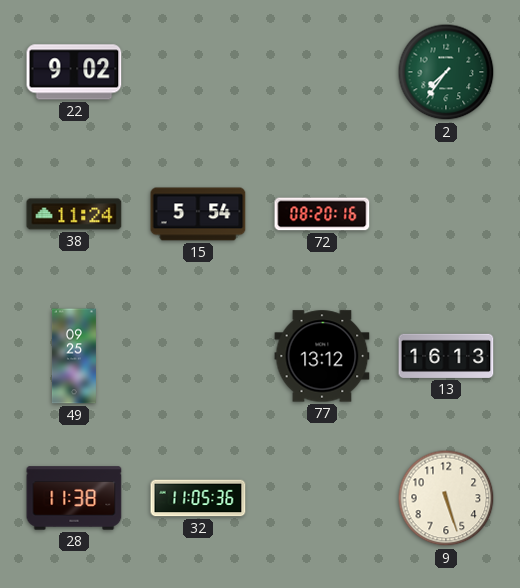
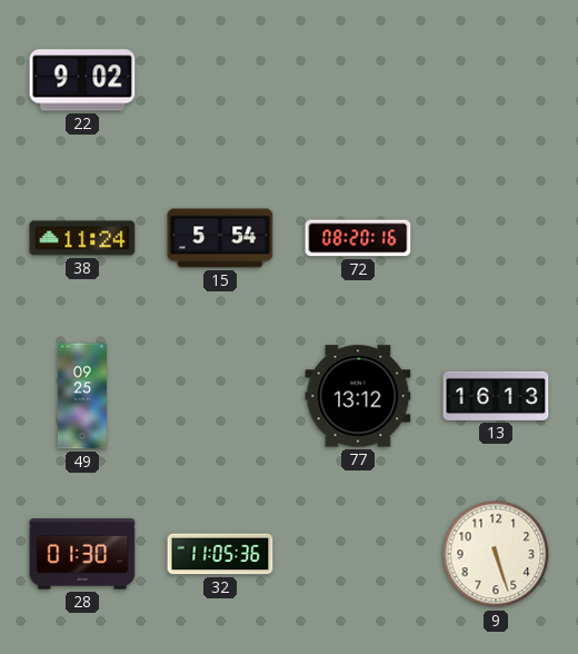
2: 7:36 -> none
28: 11:38 -> 01:30
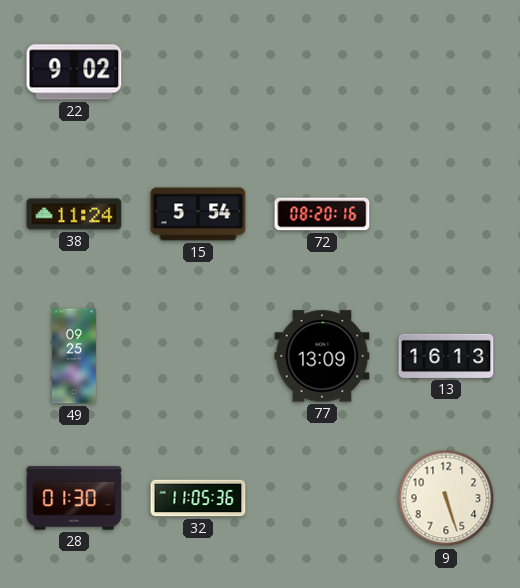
77: 13:12 -> 13:09
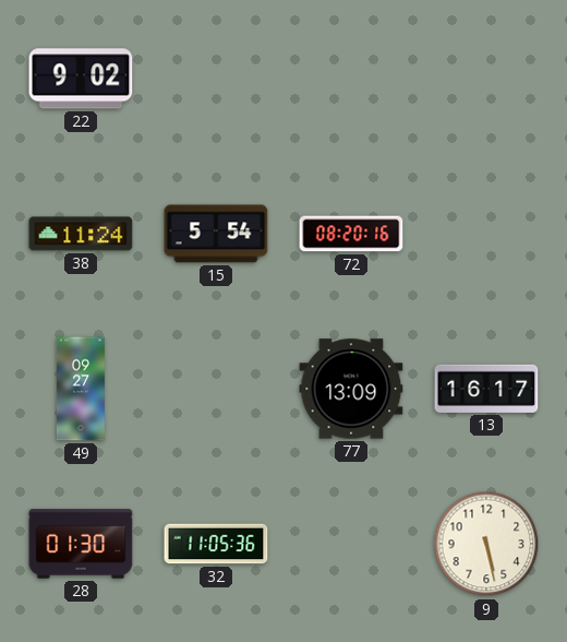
49: 09:25 -> 09:27
13: 16:13 -> 16:17
9: 5:27 -> 5:28
